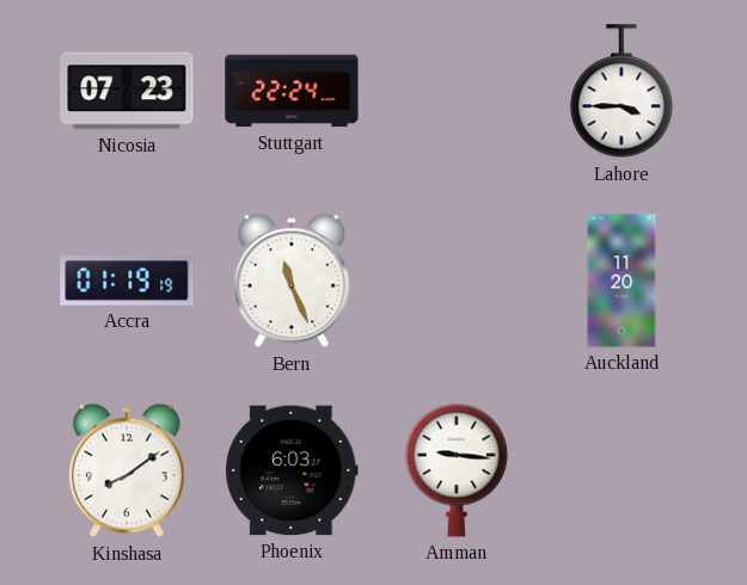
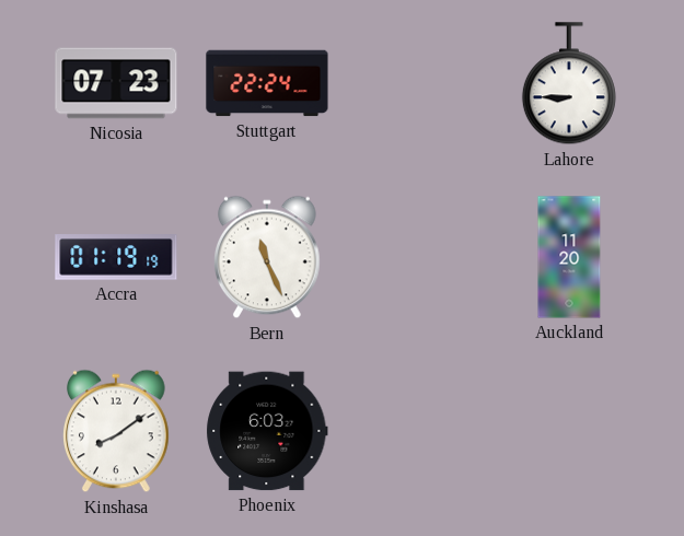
Lahore: 3:45 -> 8:45
Amman: 9:16 -> none
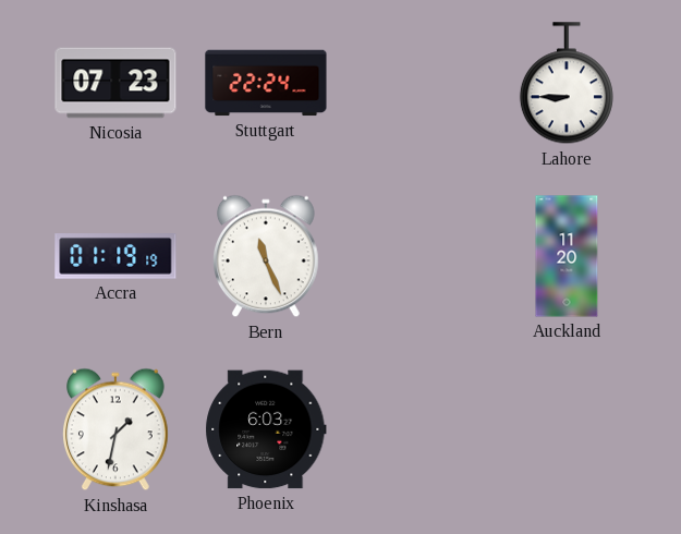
Kinshasa: 8:09 -> 1:32
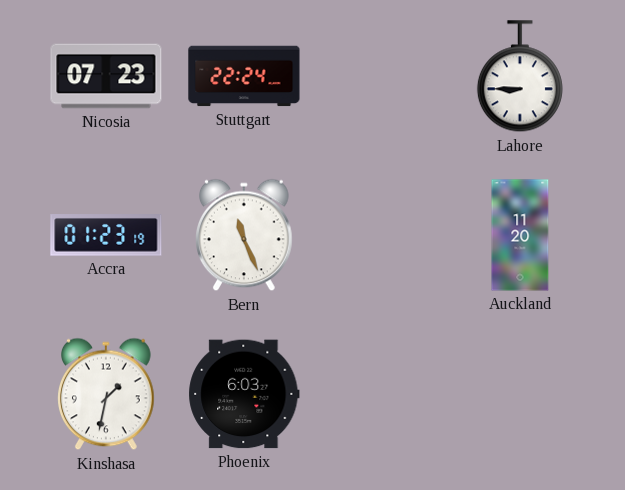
Accra: 01:19 -> 01:23
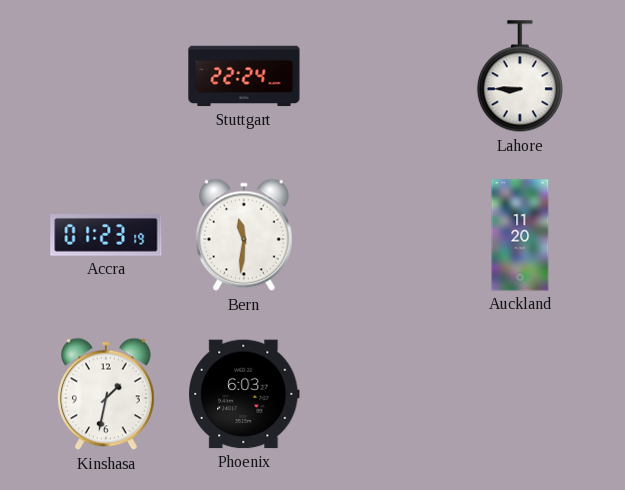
Nicosia: 07:23 -> none
Bern: 11:26 -> 11:31
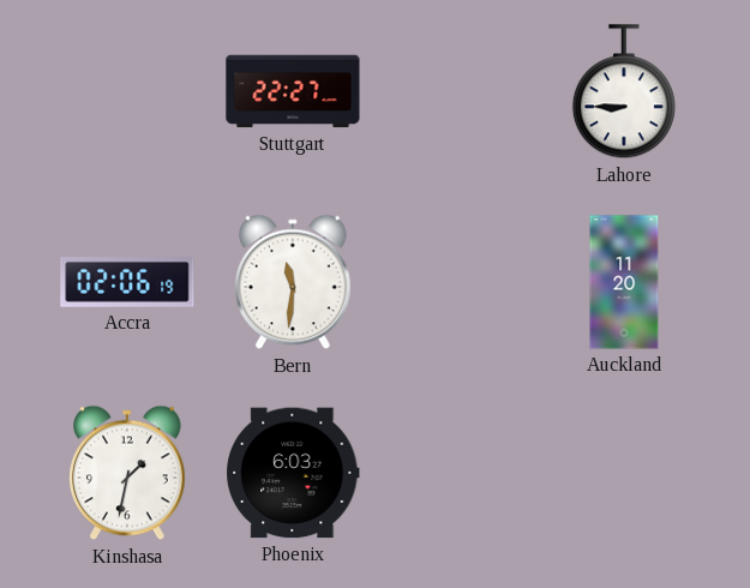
Stuttgart: 22:24 -> 22:27
Accra: 01:23 -> 02:06
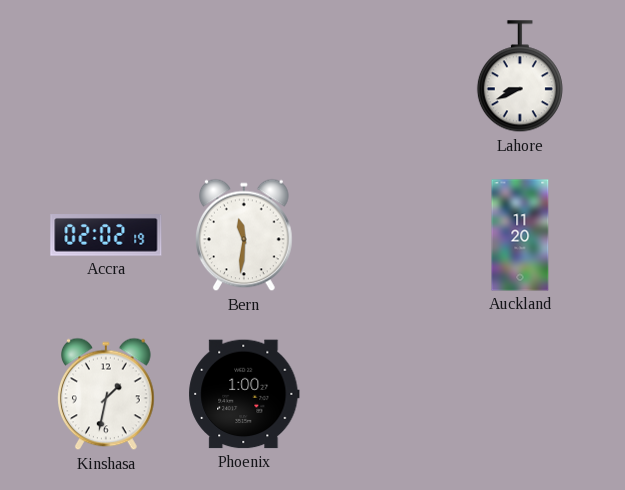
Stuttgart: 22:27 -> none
Lahore: 8:45 -> 8:41
Accra: 02:06 -> 02:02
Phoenix: 6:03 -> 1:00
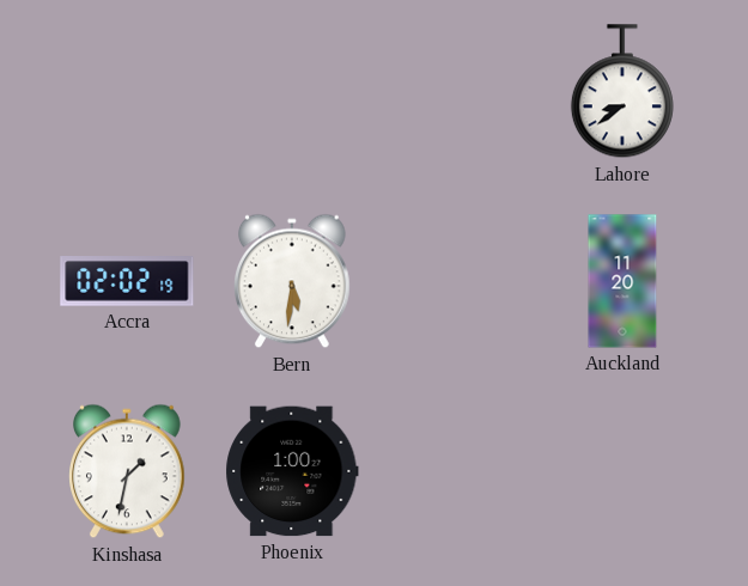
Lahore: 8:41 -> 8:39
Bern: 11:31 -> 5:31
